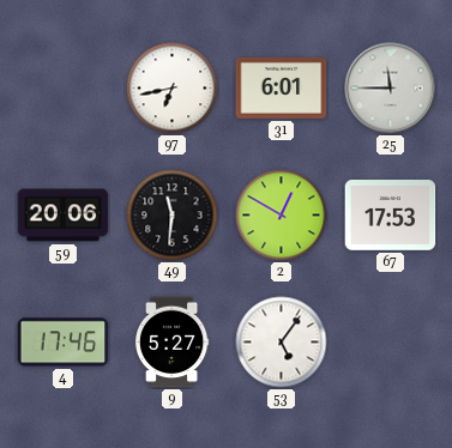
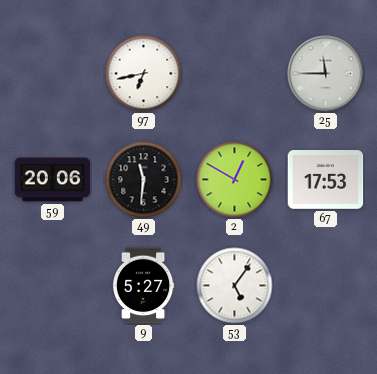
31: 6:01 -> none
4: 17:46 -> none
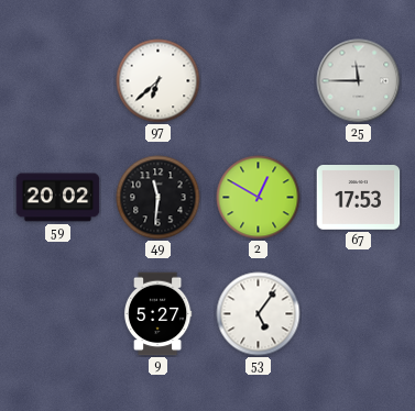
97: 6:43 -> 6:38
59: 20:06 -> 20:02
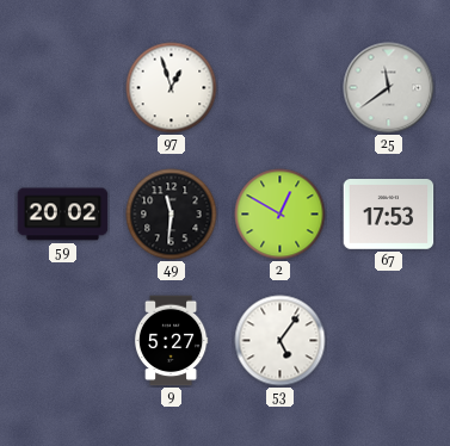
97: 6:38 -> 12:57
25: 11:45 -> 11:39
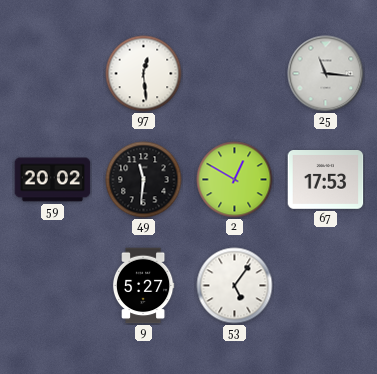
97: 12:57 -> 12:29
25: 11:39 -> 11:16
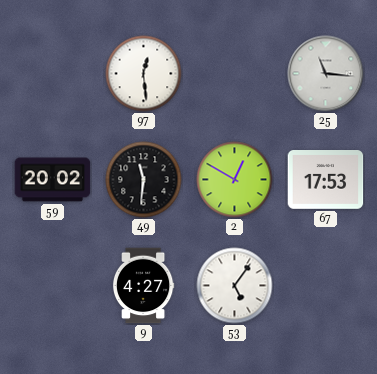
9: 5:27 -> 4:27
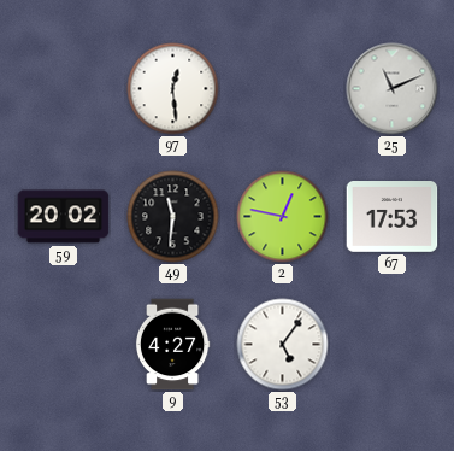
25: 11:16 -> 11:11
2: 12:50 -> 12:47
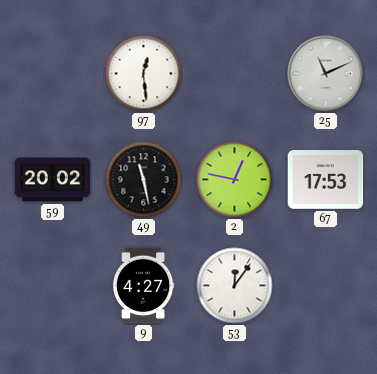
49: 11:31 -> 11:28
53: 5:06 -> 12:06
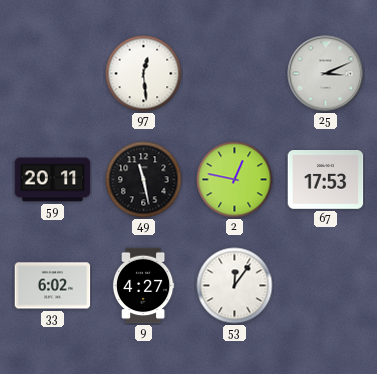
25: 11:11 -> 3:11
59: 20:02 -> 20:11
33: none -> 6:02
